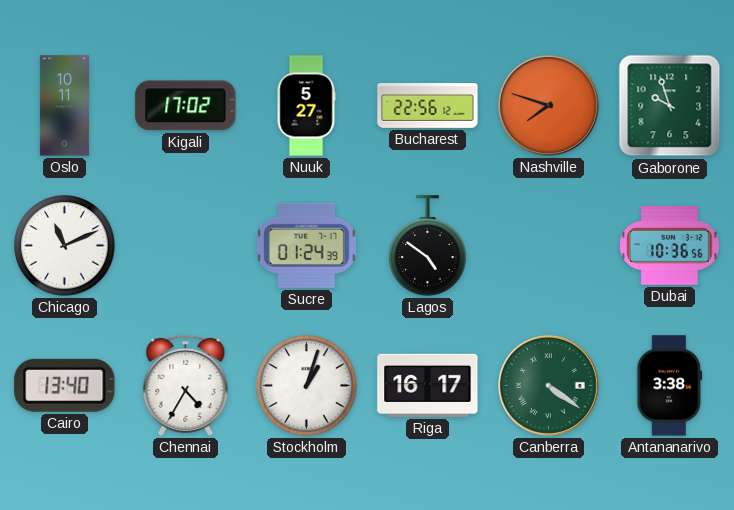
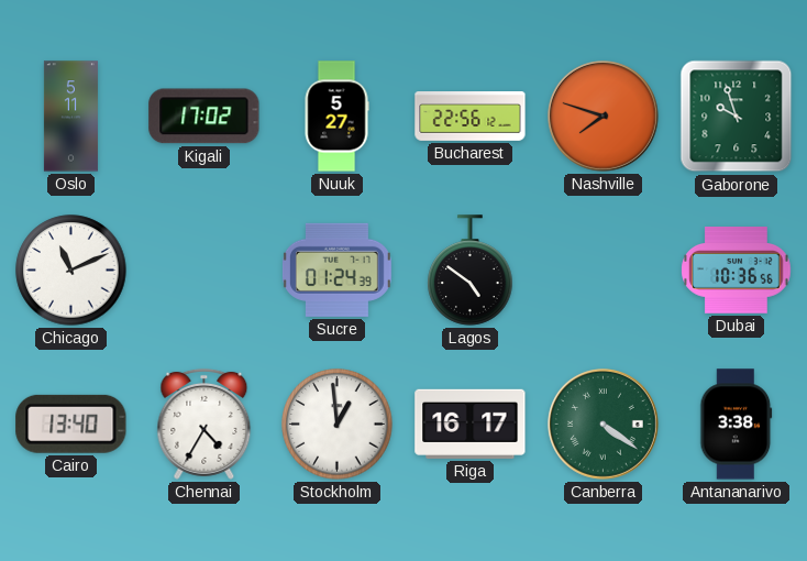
Oslo: 10:11 -> 5:11
Stockholm: 1:03 -> 12:59
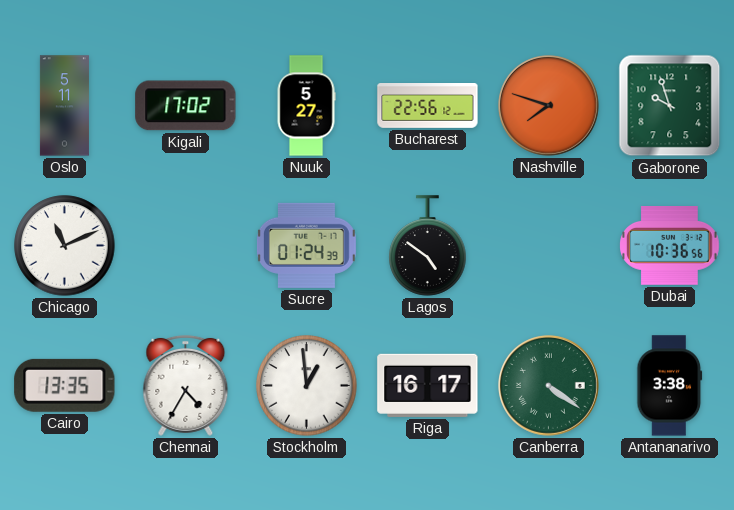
Cairo: 13:40 -> 13:35
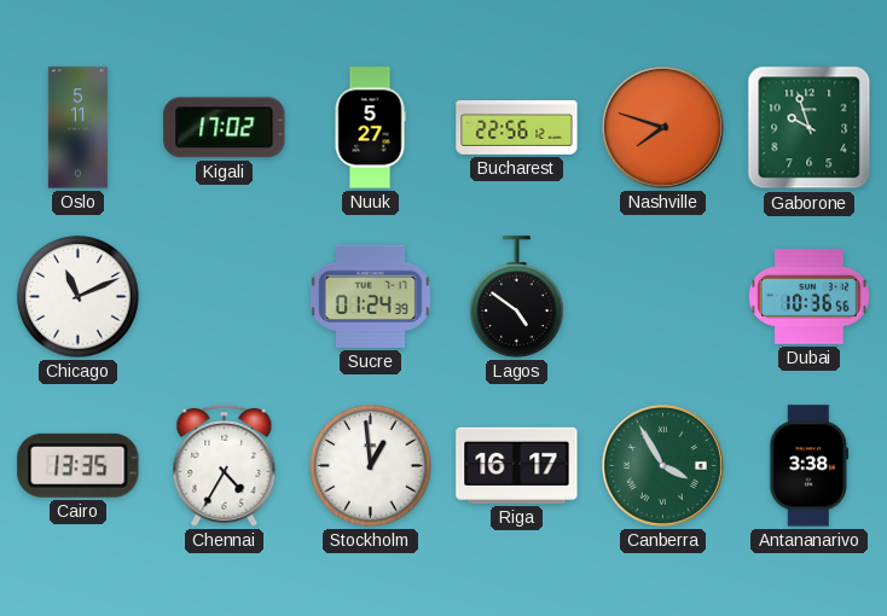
Canberra: 4:21 -> 3:55
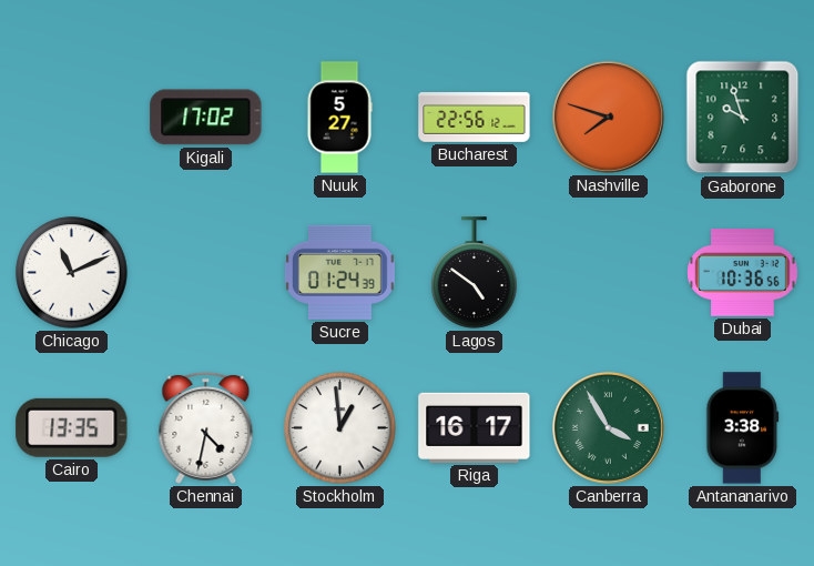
Oslo: 5:11 -> none
Chennai: 4:35 -> 4:32
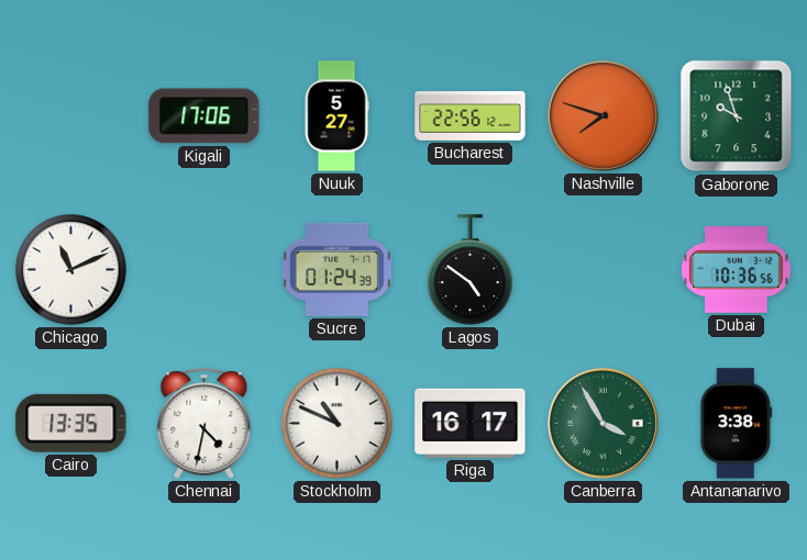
Kigali: 17:02 -> 17:06
Stockholm: 12:59 -> 10:49
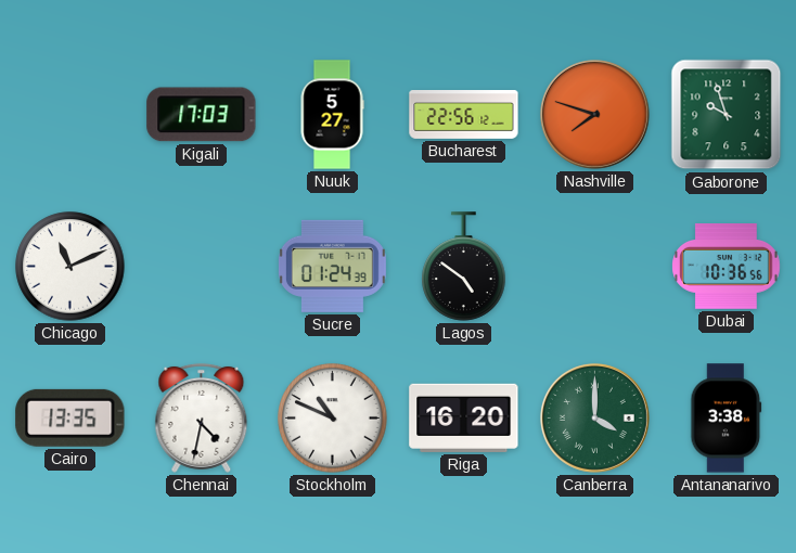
Kigali: 17:06 -> 17:03
Riga: 16:17 -> 16:20
Canberra: 3:55 -> 4:00
